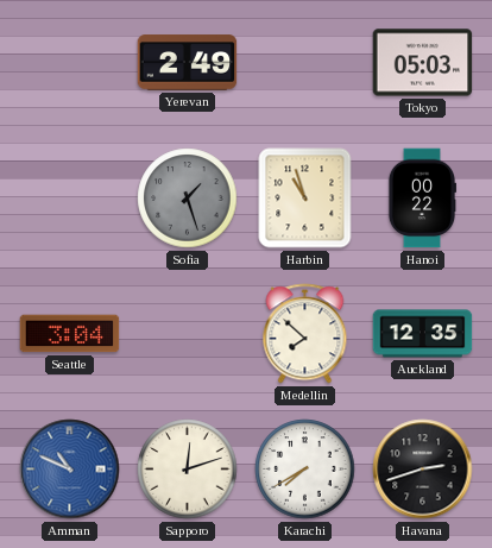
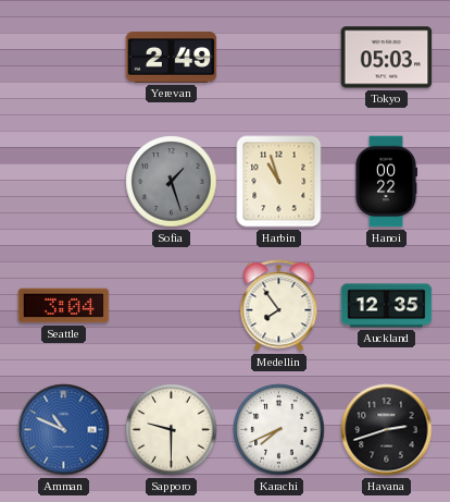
Medellin: 7:52 -> 7:54
Sapporo: 12:12 -> 9:30
Karachi: 7:40 -> 7:41
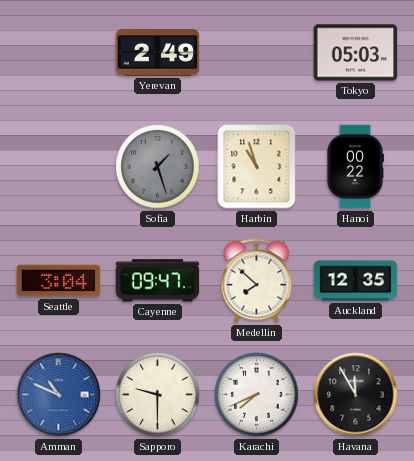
Cayenne: none -> 09:47
Medellin: 7:54 -> 7:52
Havana: 2:42 -> 11:55
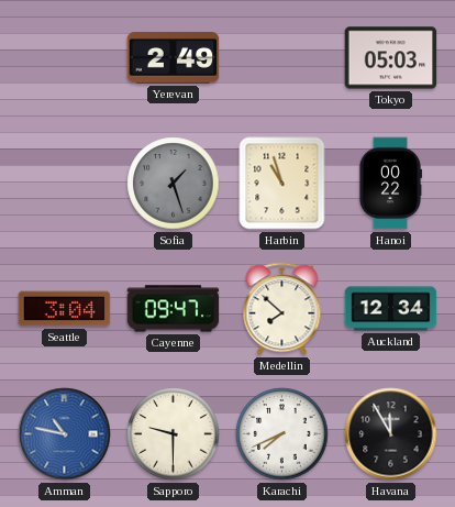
Auckland: 12:35 -> 12:34
Amman: 10:49 -> 10:47
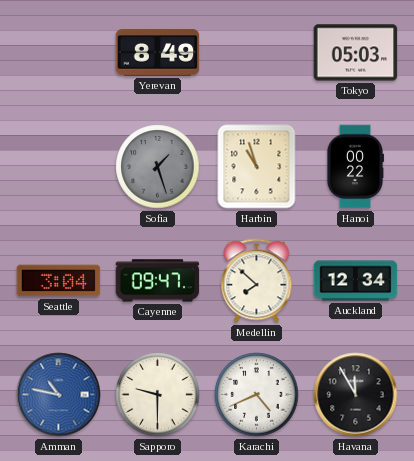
Yerevan: 2:49 -> 8:49
Karachi: 7:41 -> 4:41
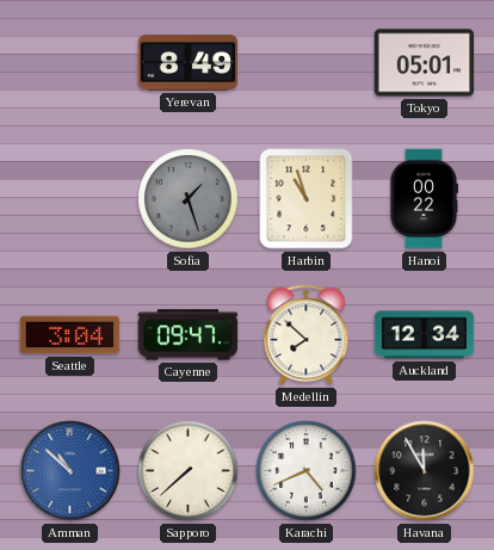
Tokyo: 05:03 -> 05:01
Amman: 10:47 -> 10:52
Sapporo: 9:30 -> 7:38
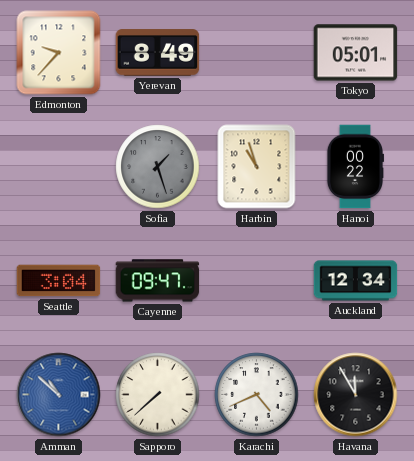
Edmonton: none -> 9:37
Medellin: 7:52 -> none
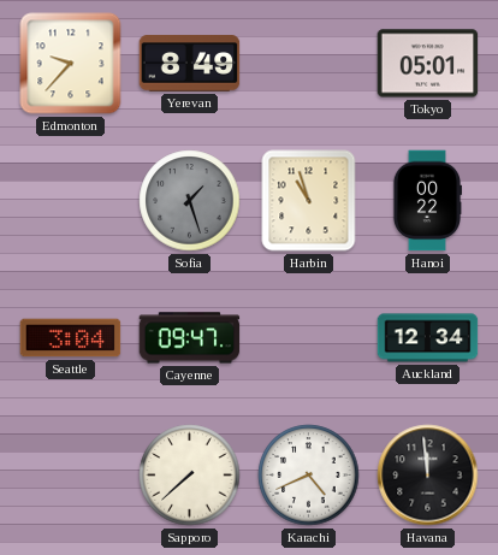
Amman: 10:52 -> none
Havana: 11:55 -> 11:59
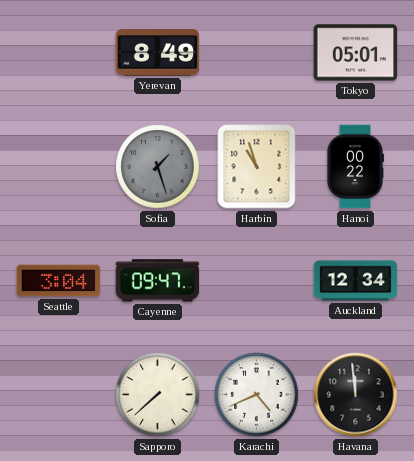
Edmonton: 9:37 -> none
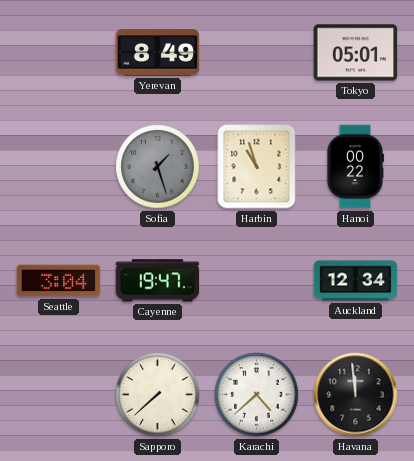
Cayenne: 09:47 -> 19:47
Karachi: 4:41 -> 4:38
